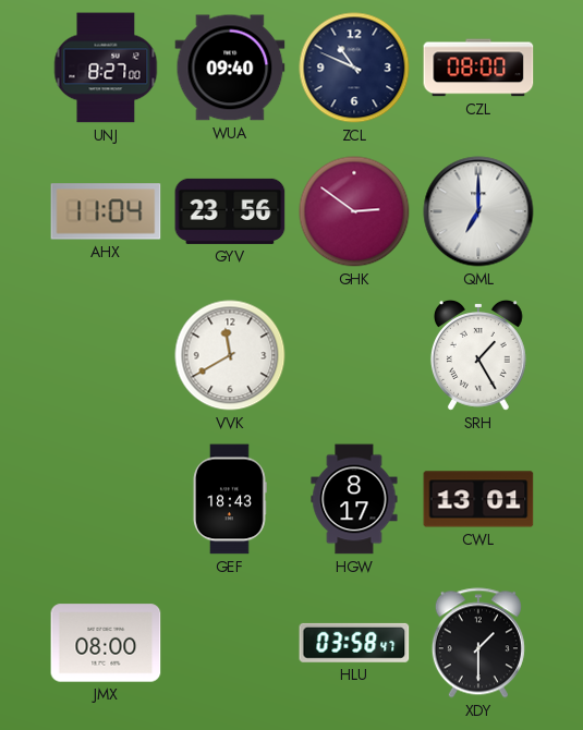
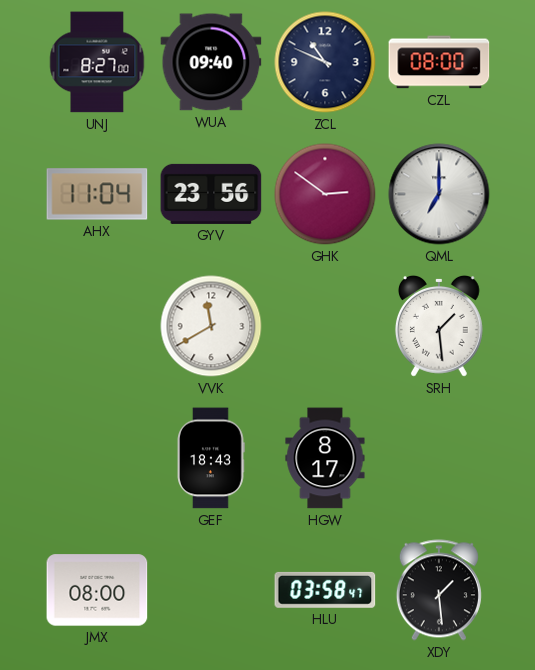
SRH: 1:25 -> 1:29
CWL: 13:01 -> none
XDY: 1:30 -> 1:29
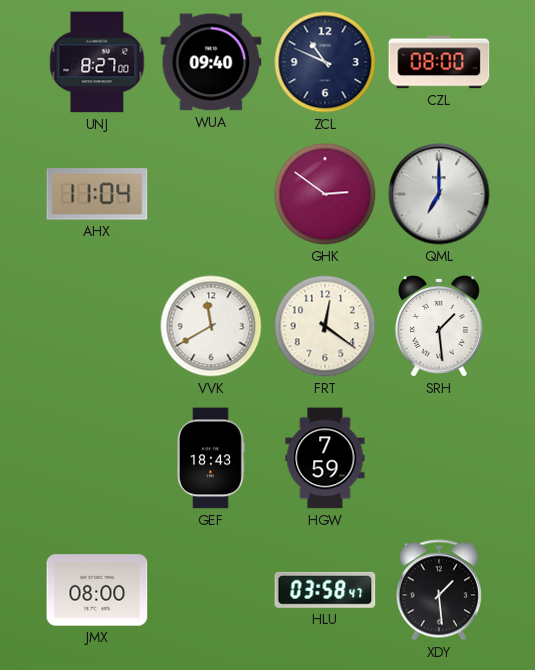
GYV: 23:56 -> none
FRT: none -> 12:21
HGW: 8:17 -> 7:59
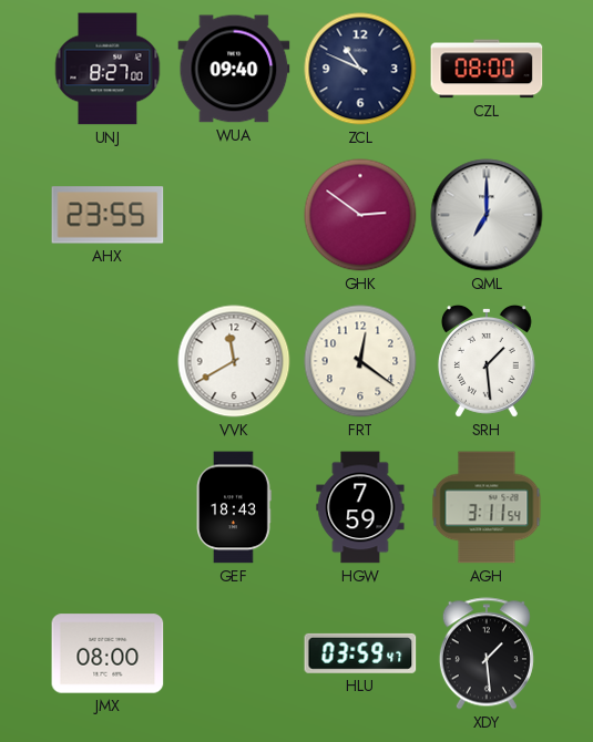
AHX: 11:04 -> 23:55
AGH: none -> 3:11
HLU: 03:58 -> 03:59
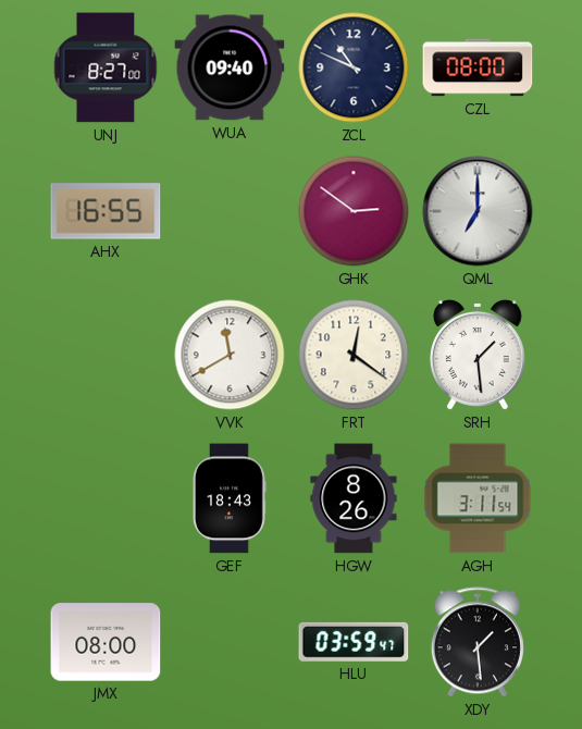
AHX: 23:55 -> 16:55
HGW: 7:59 -> 8:26
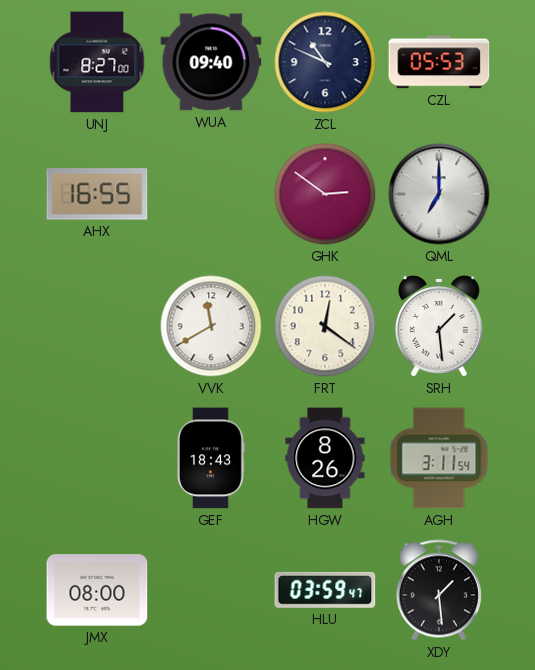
CZL: 08:00 -> 05:53
